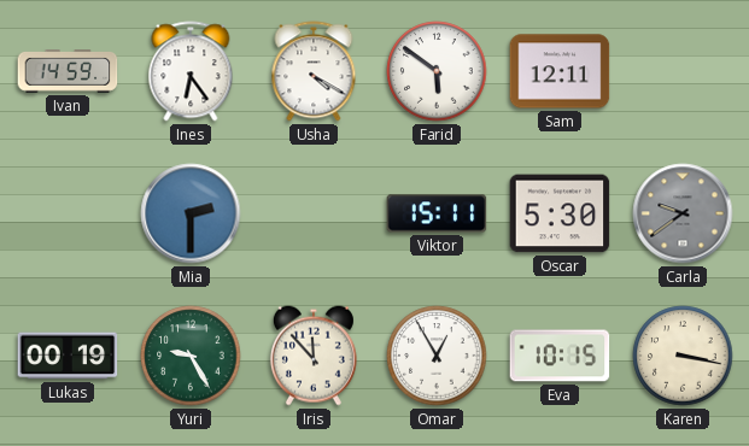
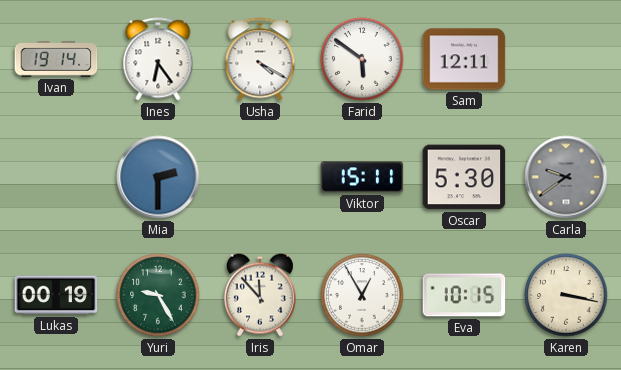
Ivan: 14:59 -> 19:14
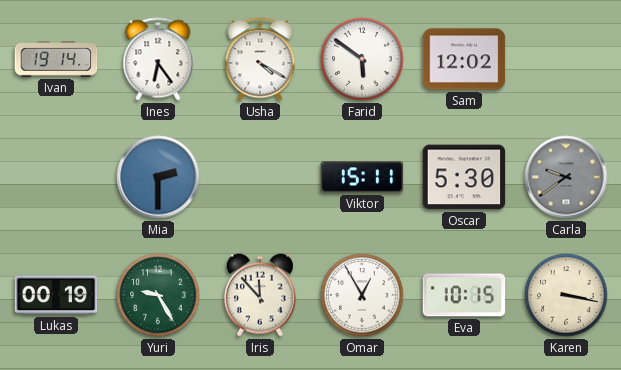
Sam: 12:11 -> 12:02
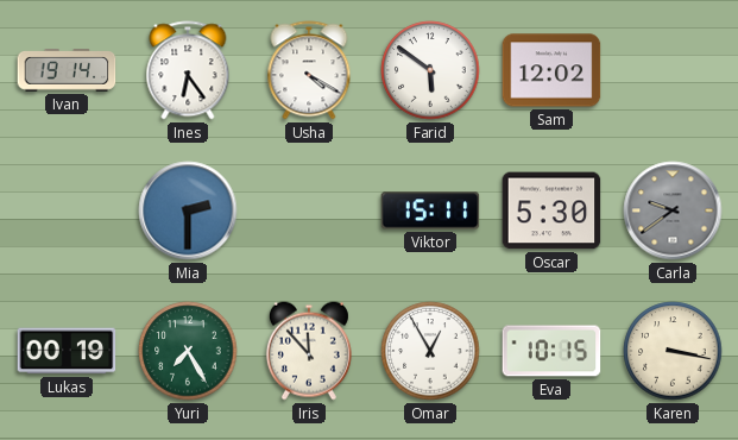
Yuri: 9:25 -> 7:25
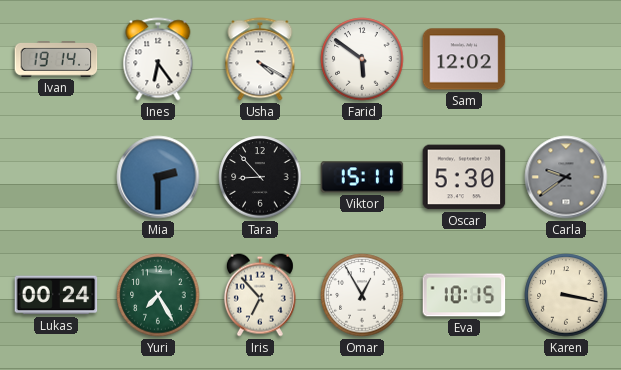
Tara: none -> 8:53
Lukas: 00:19 -> 00:24
Iris: 11:53 -> 6:53
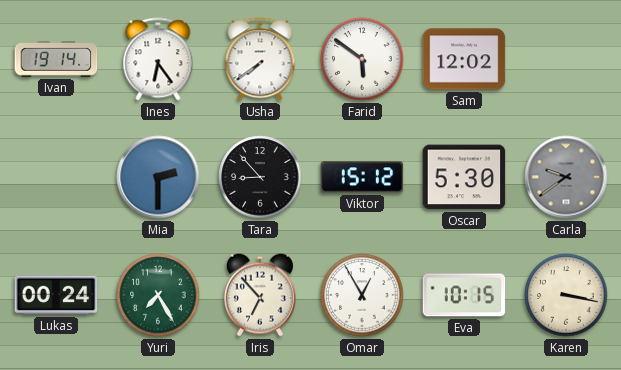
Usha: 4:20 -> 7:39
Viktor: 15:11 -> 15:12
